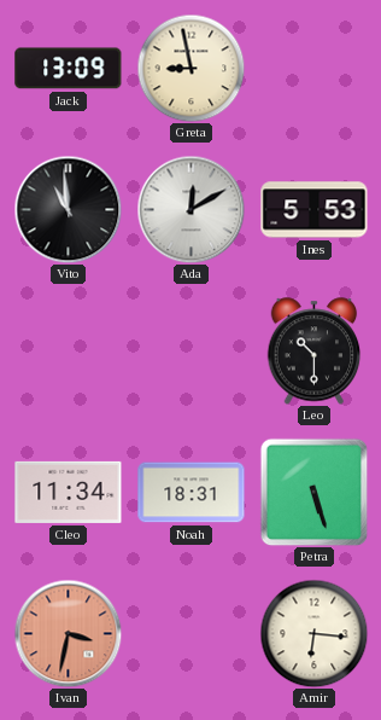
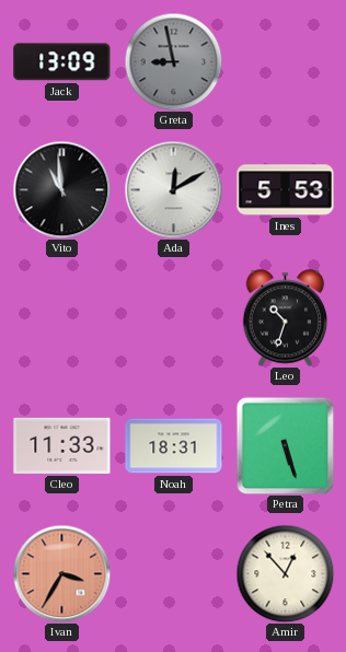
Greta dial: cream -> grey
Leo: 10:30 -> 10:33
Cleo: 11:34 -> 11:33
Ivan: 3:32 -> 3:35
Amir: 6:16 -> 12:53
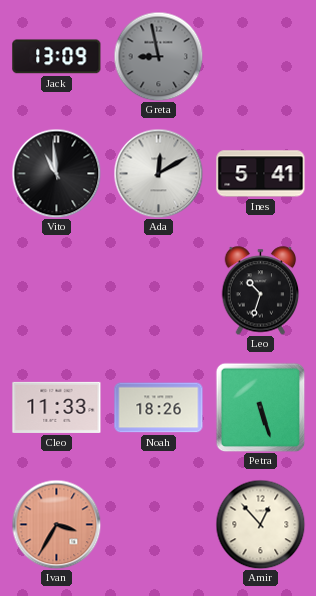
Ines: 5:53 -> 5:41
Noah: 18:31 -> 18:26
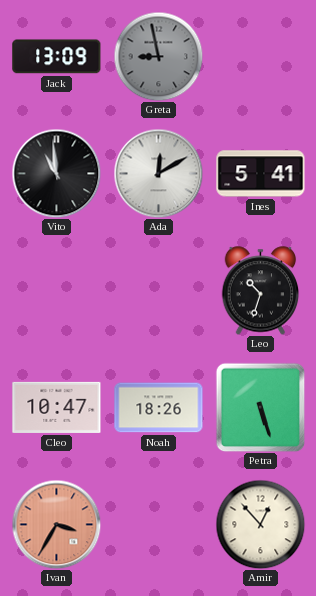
Cleo: 11:33 -> 10:47
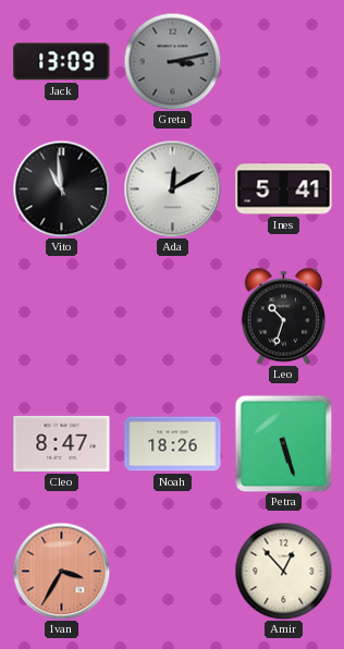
Greta: 8:58 -> 3:13
Cleo: 10:47 -> 8:47
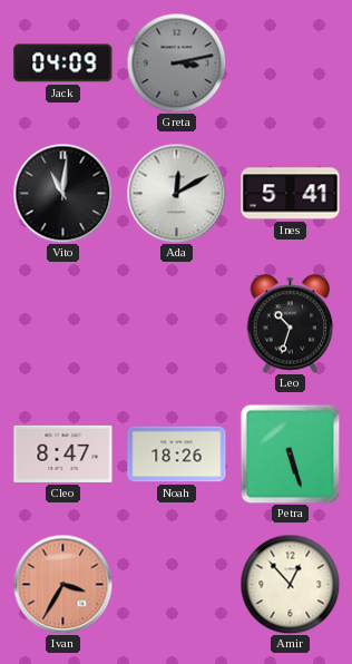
Jack: 13:09 -> 04:09
Vito: 10:59 -> 11:01
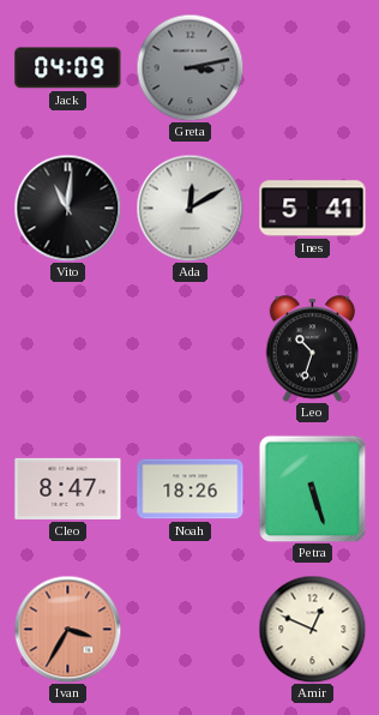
Amir: 12:53 -> 12:49
